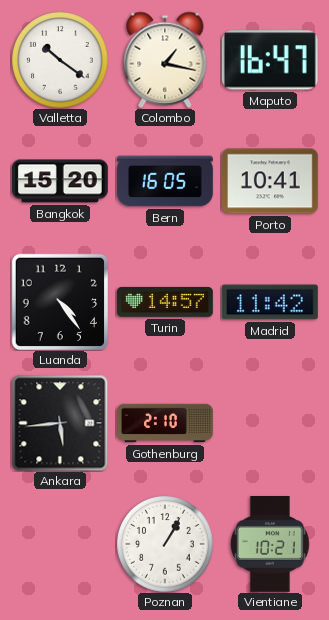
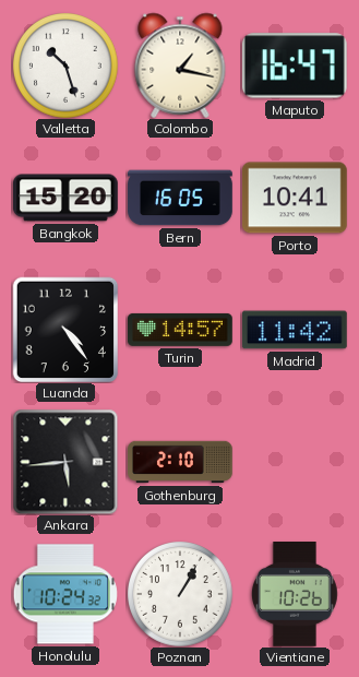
Valletta: 10:21 -> 10:27
Honolulu: none -> 10:24
Vientiane: 10:21 -> 10:26
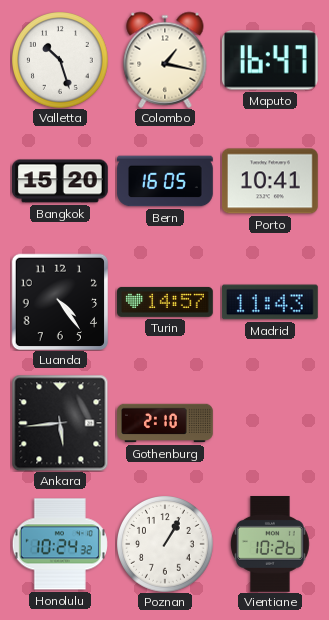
Madrid: 11:42 -> 11:43
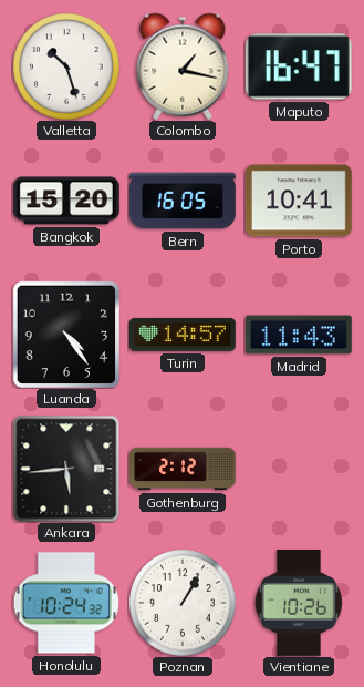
Gothenburg: 2:10 -> 2:12
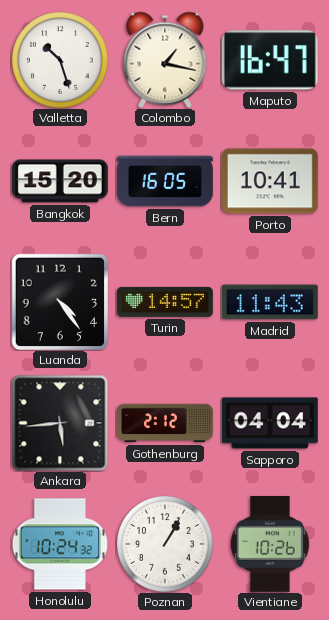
Sapporo: none -> 04:04
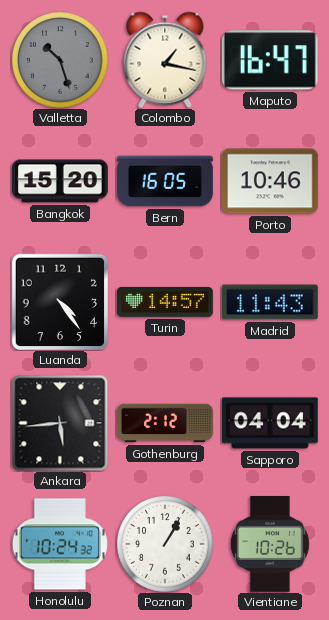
Valletta dial: white -> grey
Porto: 10:41 -> 10:46
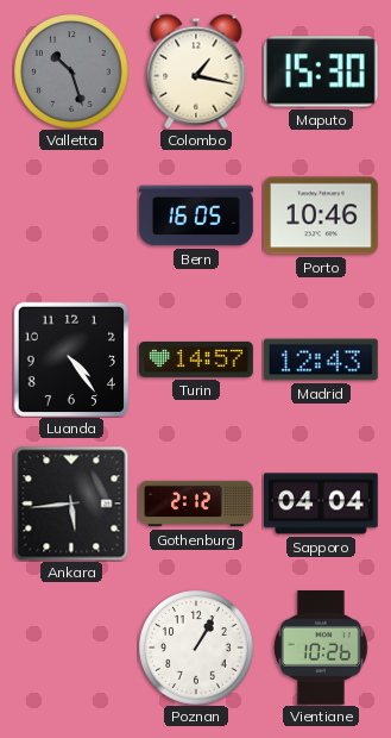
Maputo: 16:47 -> 15:30
Bangkok: 15:20 -> none
Madrid: 11:43 -> 12:43
Honolulu: 10:24 -> none
